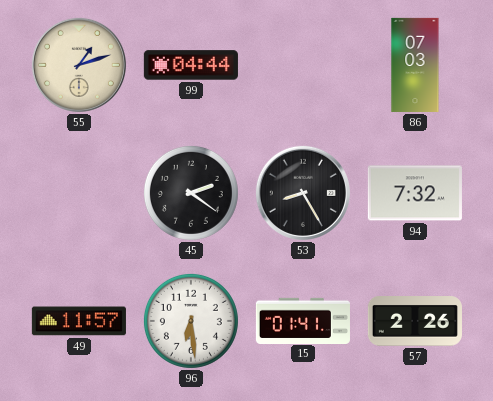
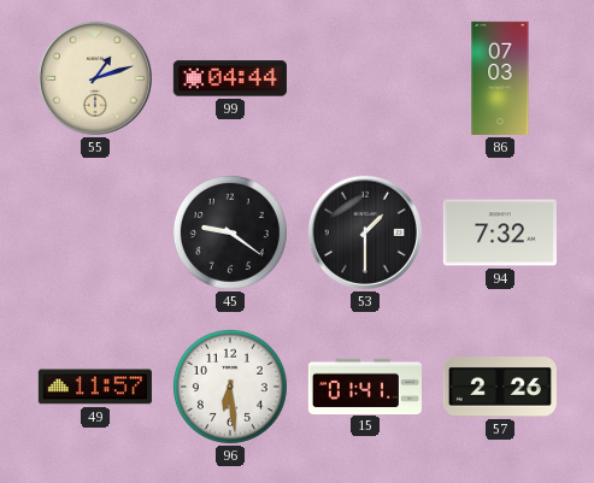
45: 2:21 -> 9:21
53: 8:25 -> 1:30
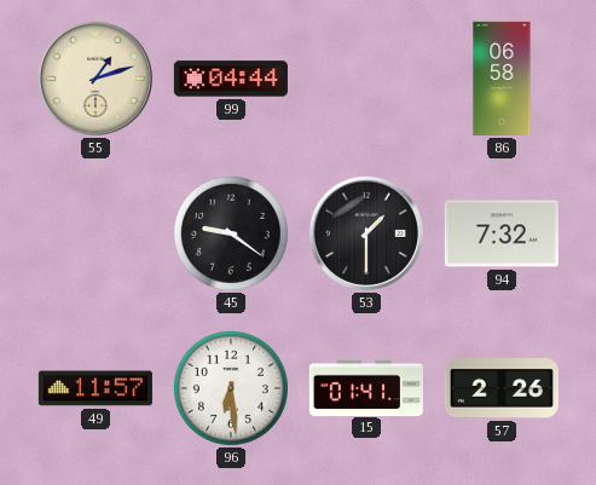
86: 07:03 -> 06:58
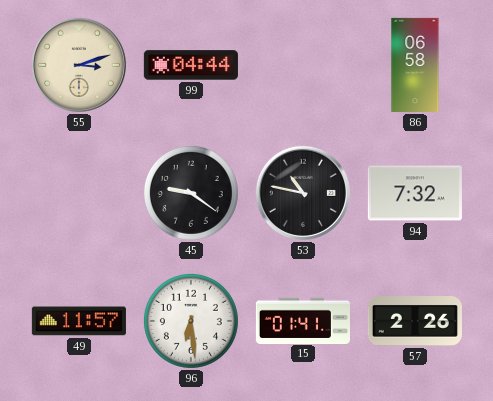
55: 1:12 -> 3:12
53: 1:30 -> 10:47
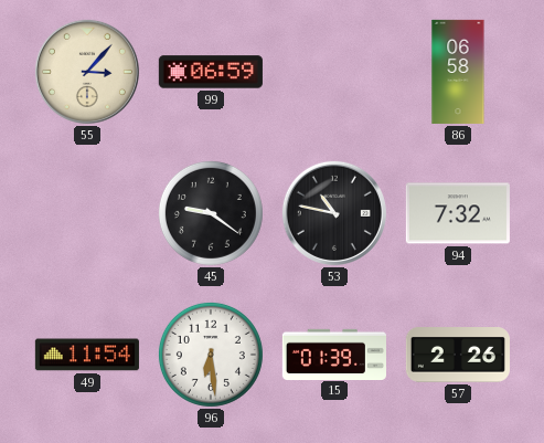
55: 3:12 -> 3:07
99: 04:44 -> 06:59
49: 11:57 -> 11:54
15: 01:41 -> 01:39
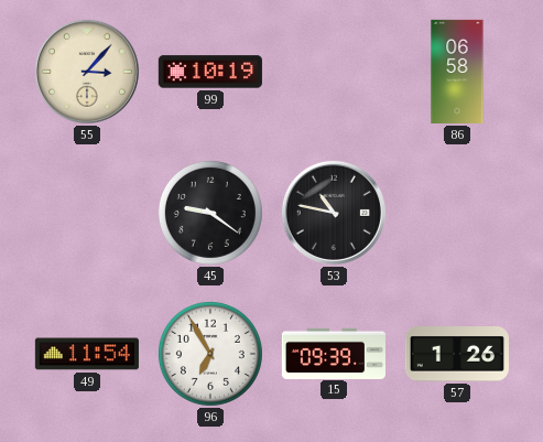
99: 06:59 -> 10:19
94: 7:32 -> none
96: 6:29 -> 6:55
15: 01:39 -> 09:39
57: 2:26 -> 1:26
